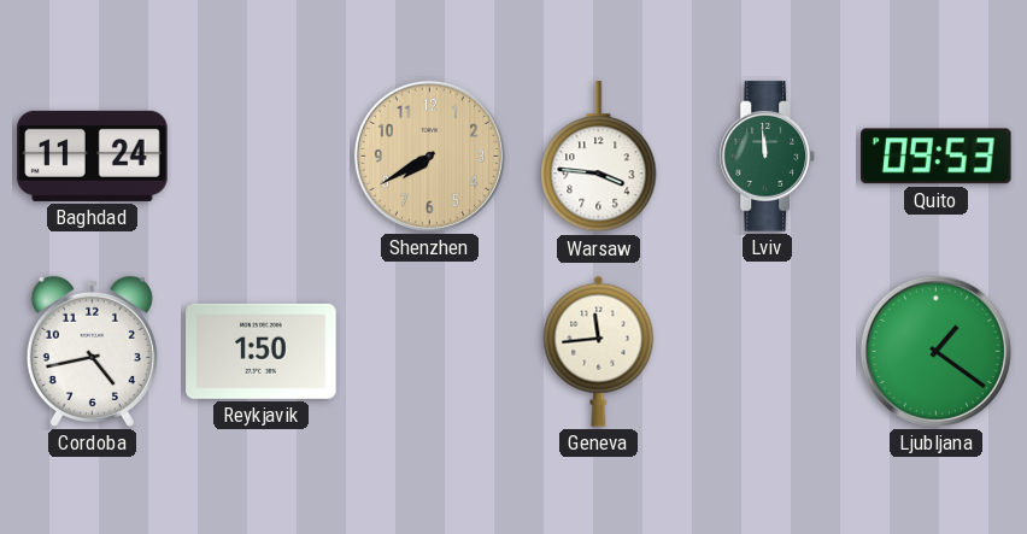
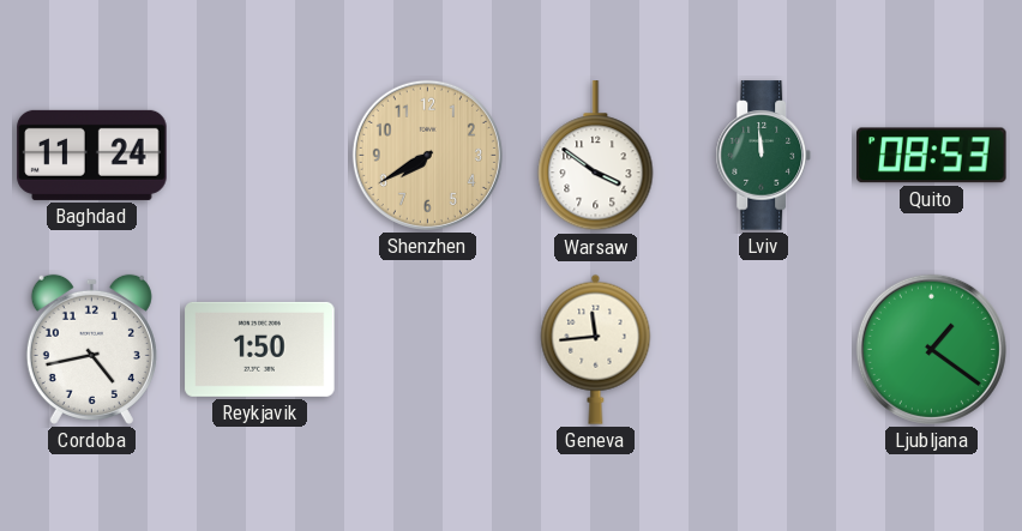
Warsaw: 3:46 -> 3:51
Quito: 09:53 -> 08:53
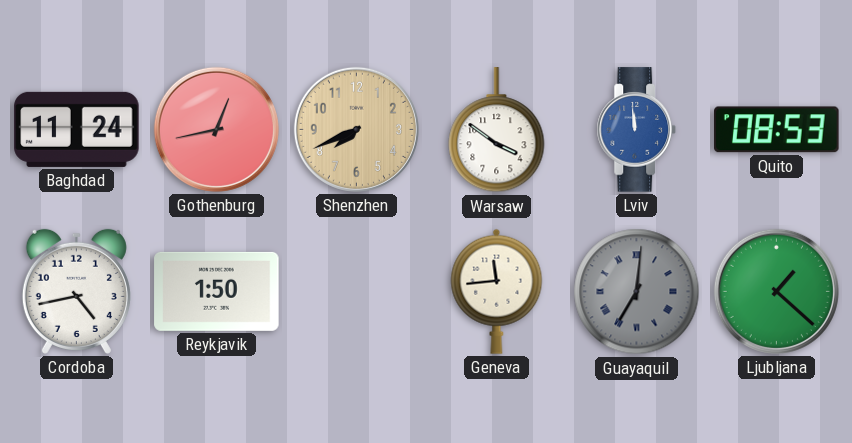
Gothenburg: none -> 12:43
Shenzhen: 7:40 -> 7:41
Lviv dial: green -> blue
Guayaquil: none -> 7:01
Ljubljana: 1:21 -> 1:22
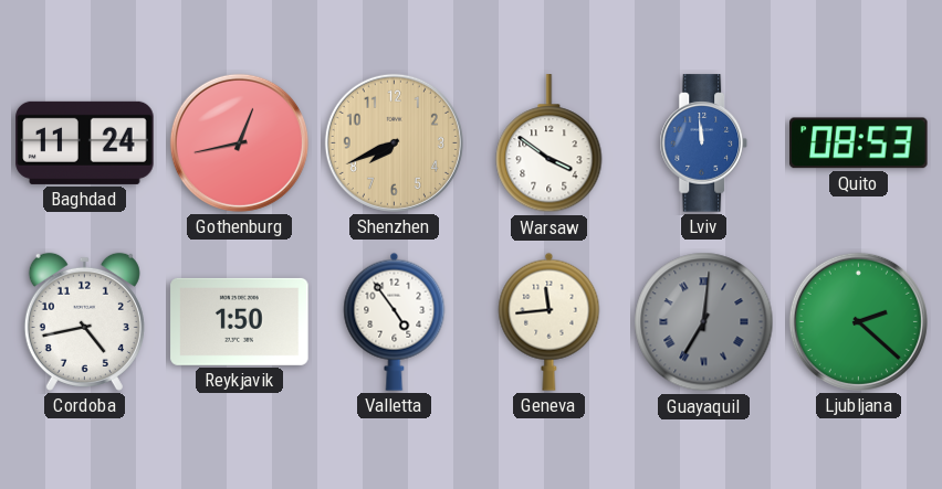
Valletta: none -> 4:54
Ljubljana: 1:22 -> 2:22
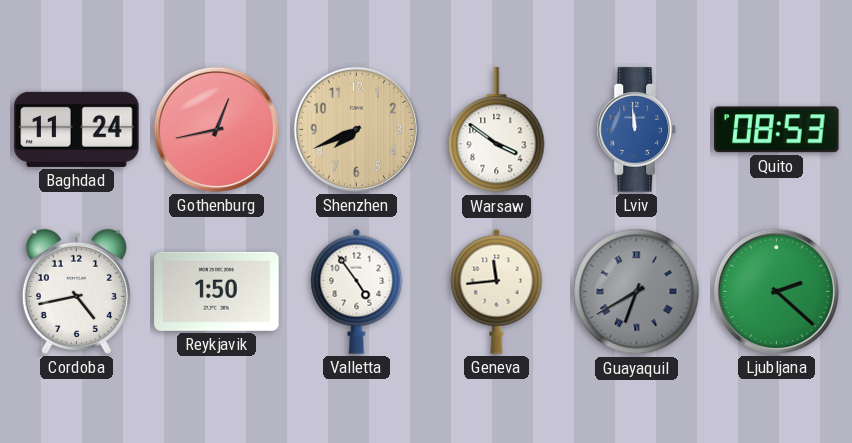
Guayaquil: 7:01 -> 6:40
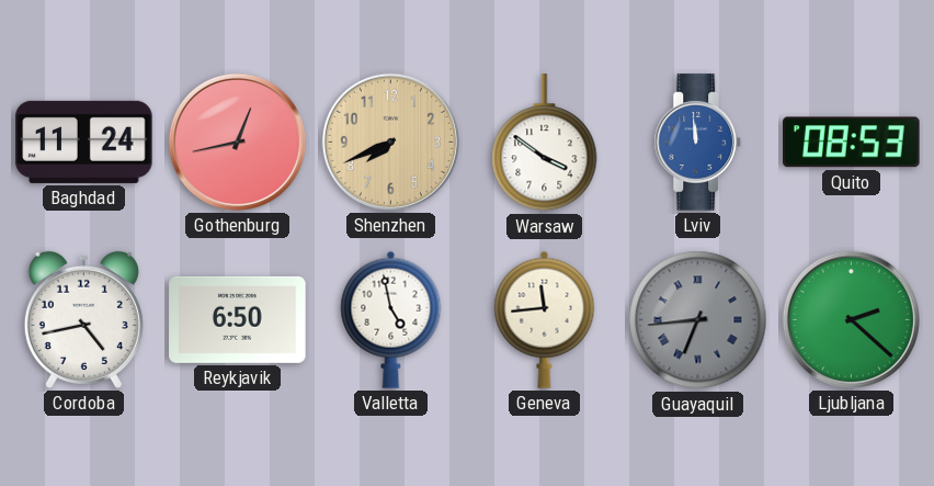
Reykjavik: 1:50 -> 6:50
Valletta: 4:54 -> 4:58
Guayaquil: 6:40 -> 6:44
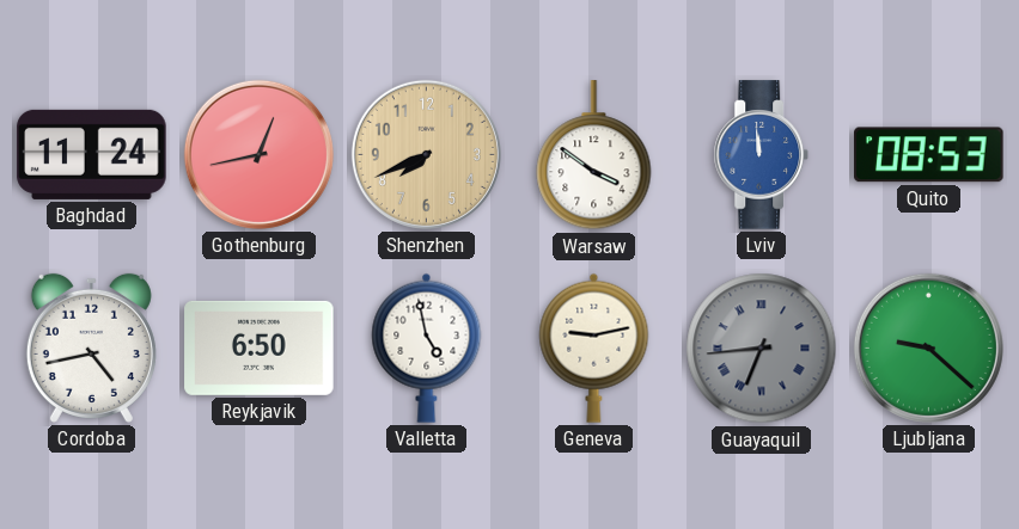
Geneva: 11:44 -> 9:13
Ljubljana: 2:22 -> 9:22
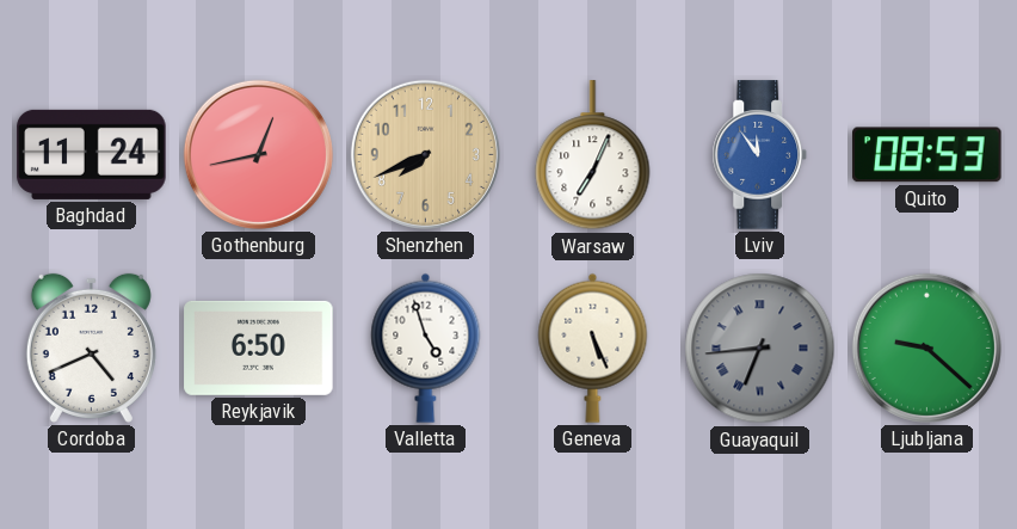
Warsaw: 3:51 -> 7:04
Lviv: 11:59 -> 11:54
Cordoba: 4:43 -> 4:41
Valletta: 4:58 -> 4:57
Geneva: 9:13 -> 5:26
